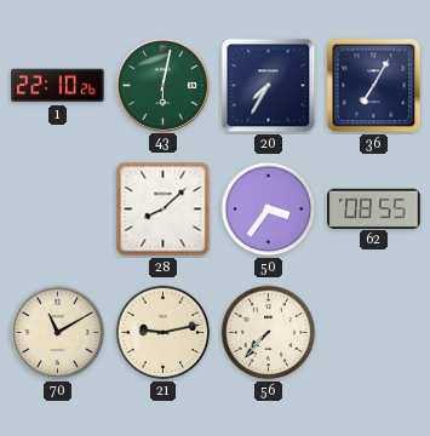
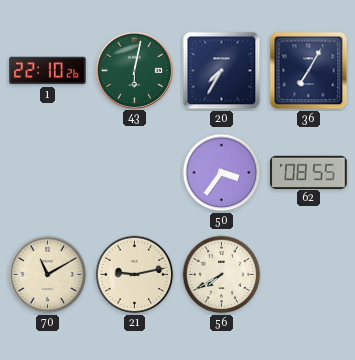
28: 8:08 -> none
56: 7:37 -> 7:40
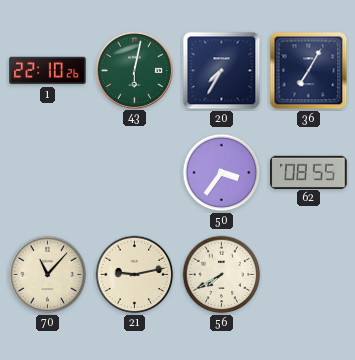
70: 11:10 -> 11:07
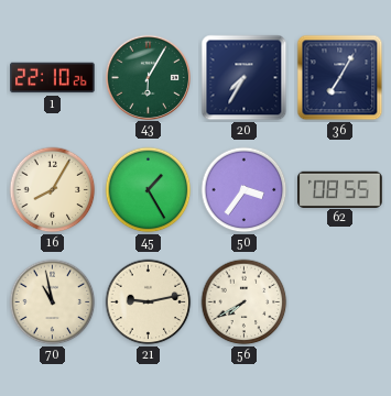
43: 6:02 -> 6:05
16: none -> 8:05
45: none -> 1:25
70: 11:07 -> 10:58
